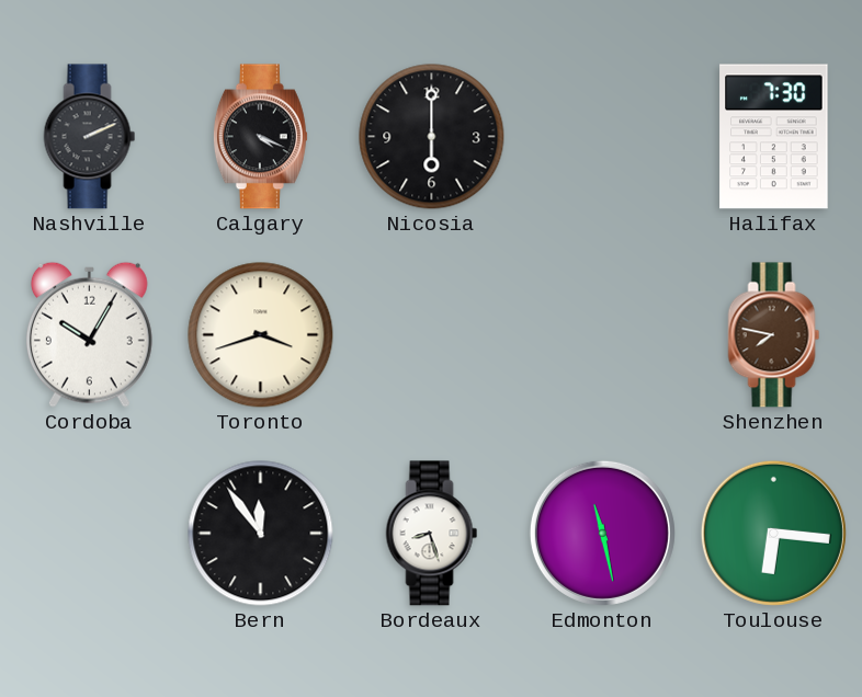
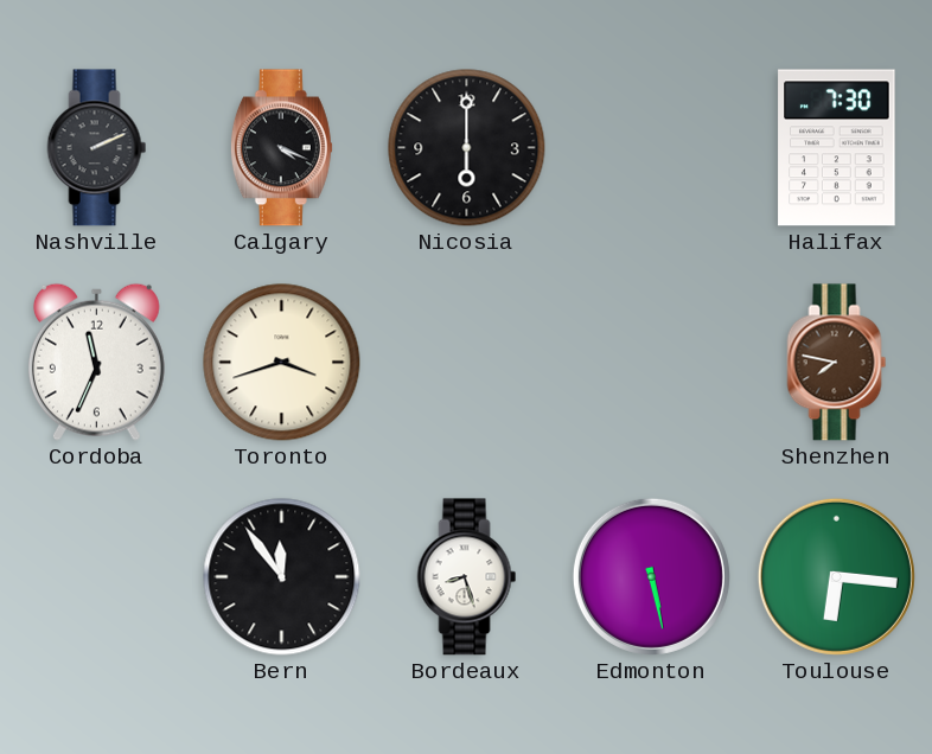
Cordoba: 10:05 -> 11:34
Edmonton: 11:28 -> 5:28
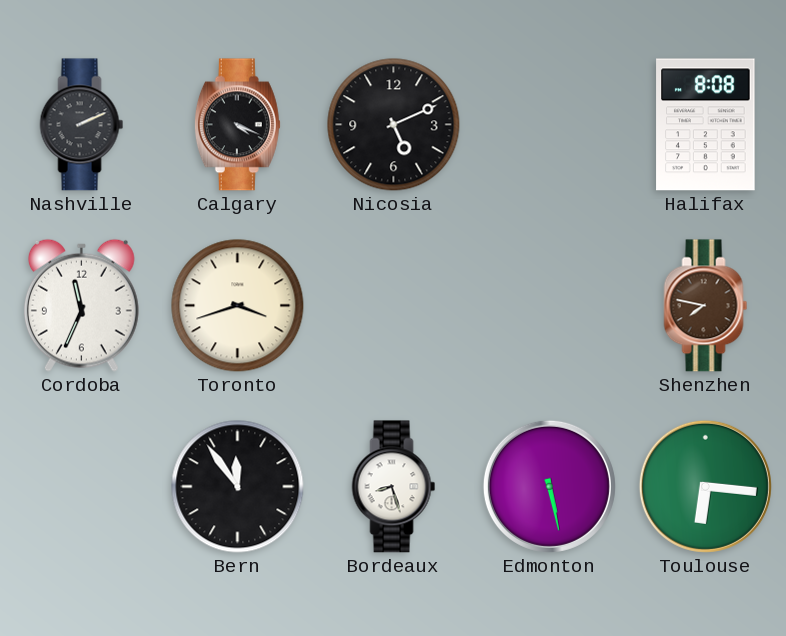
Nicosia: 6:00 -> 5:11
Halifax: 7:30 -> 8:08
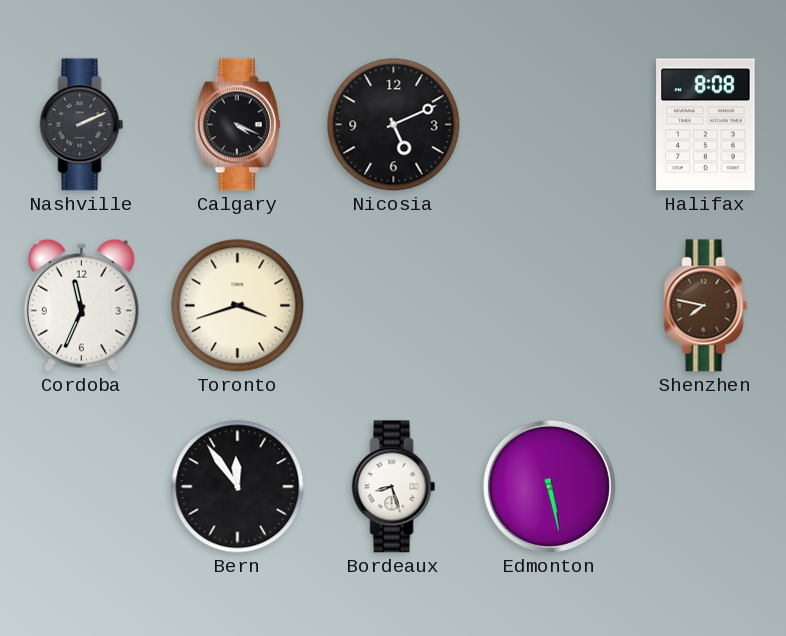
Toulouse: 6:16 -> none
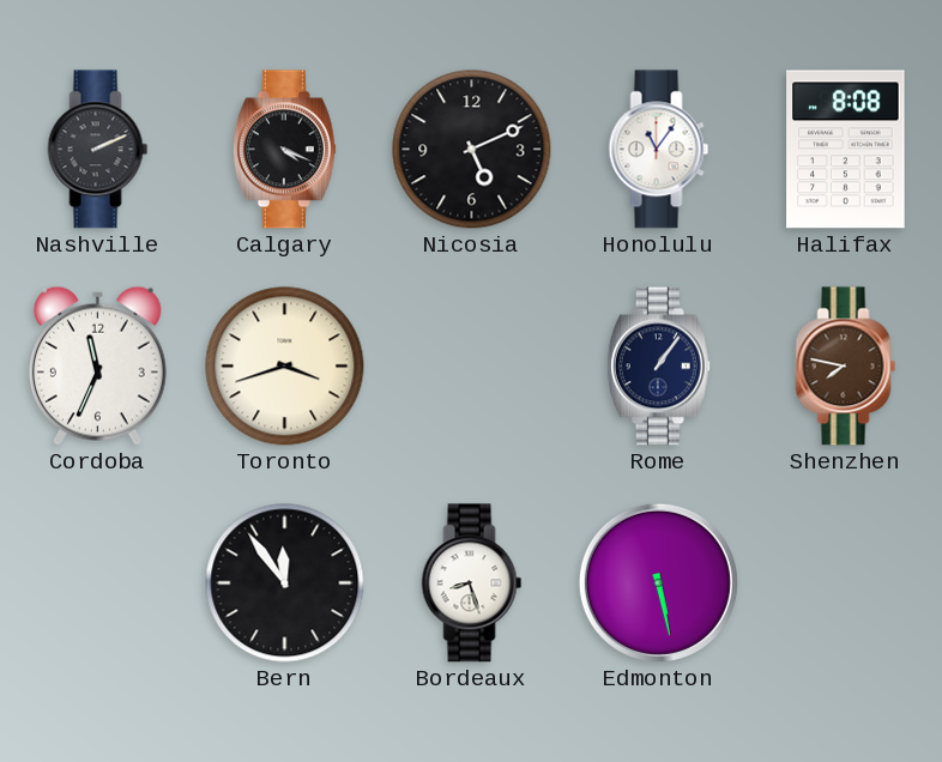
Honolulu: none -> 11:06
Rome: none -> 1:06
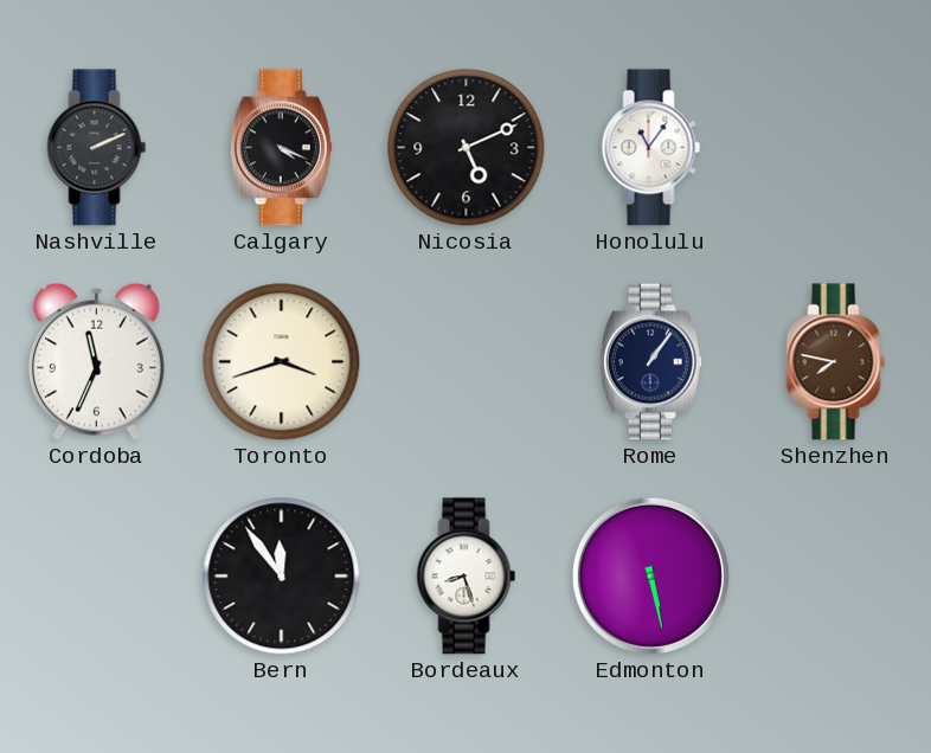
Halifax: 8:08 -> none
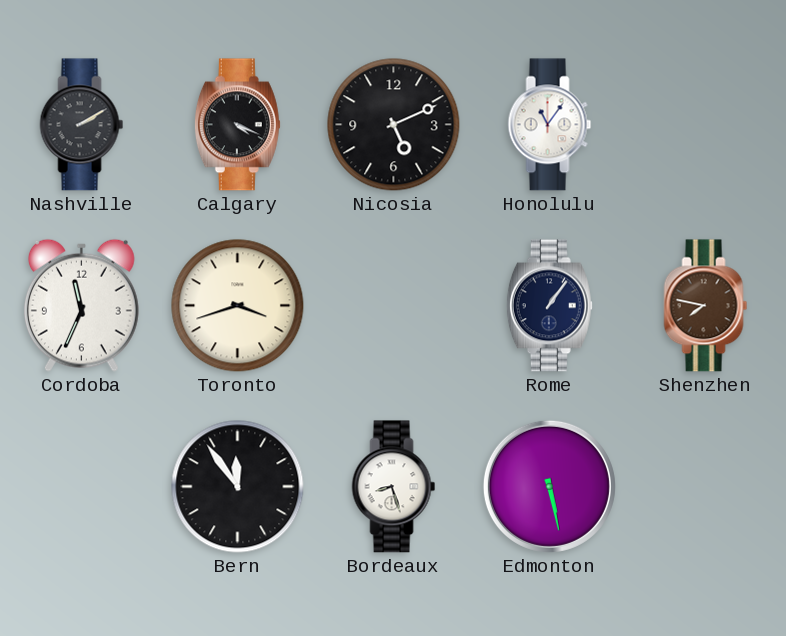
Nashville: 2:11 -> 2:10
